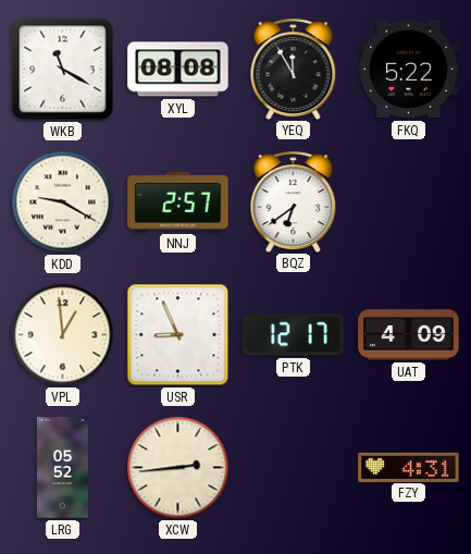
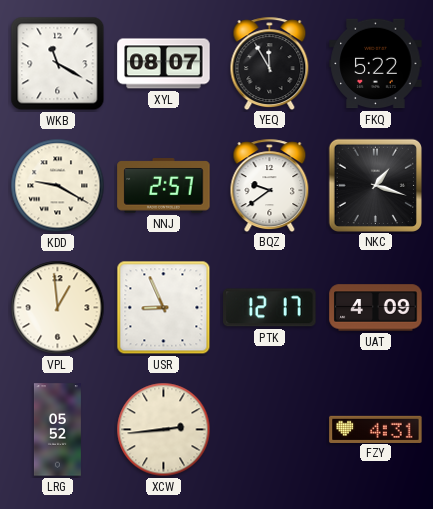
XYL: 08:08 -> 08:07
BQZ: 6:39 -> 9:39
NKC: none -> 1:18
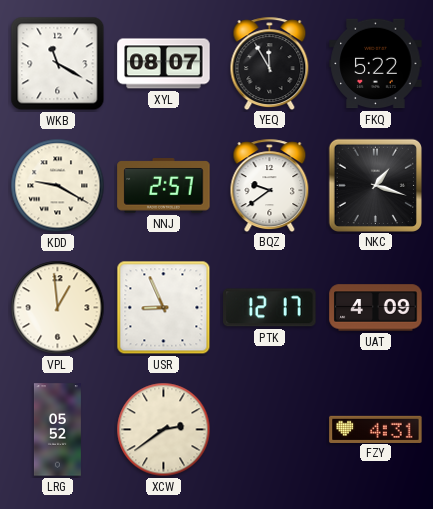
XCW: 2:44 -> 2:39
